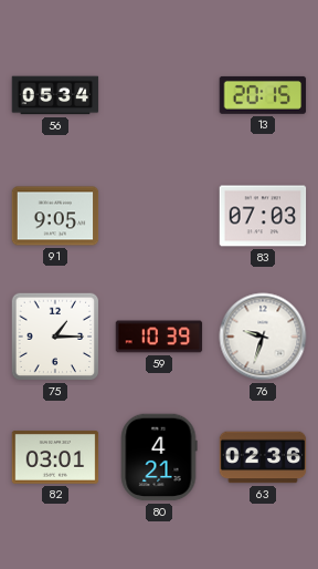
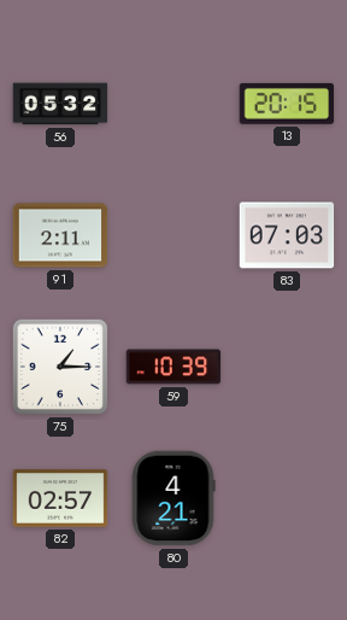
56: 05:34 -> 05:32
91: 9:05 -> 2:11
76: 9:33 -> none
82: 03:01 -> 02:57
63: 02:36 -> none
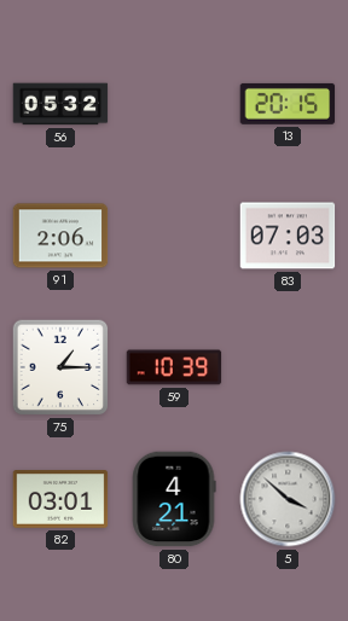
91: 2:11 -> 2:06
82: 02:57 -> 03:01
5: none -> 3:52
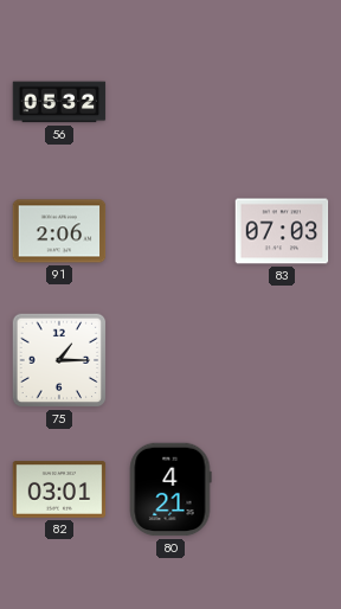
13: 20:15 -> none
59: 10:39 -> none
5: 3:52 -> none
